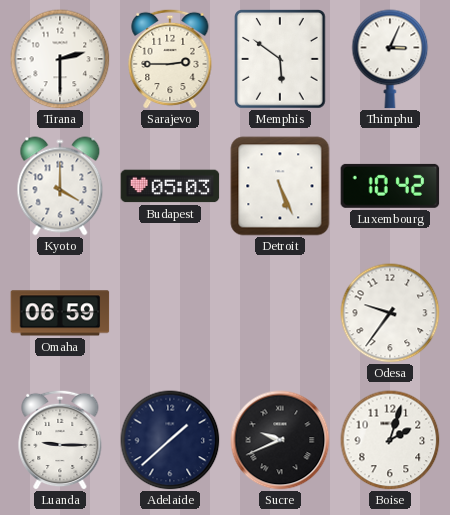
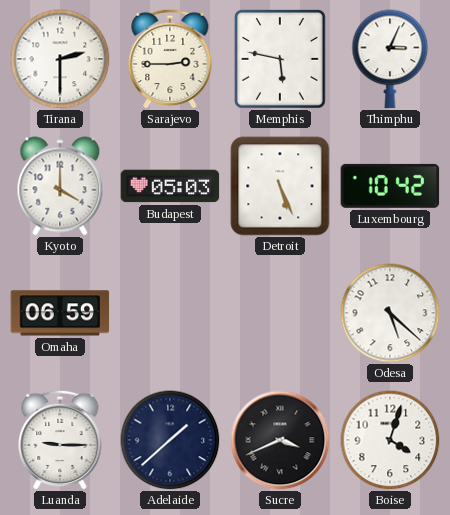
Memphis: 5:51 -> 5:47
Odesa: 9:36 -> 5:22
Sucre: 9:41 -> 3:41
Boise: 2:03 -> 4:03
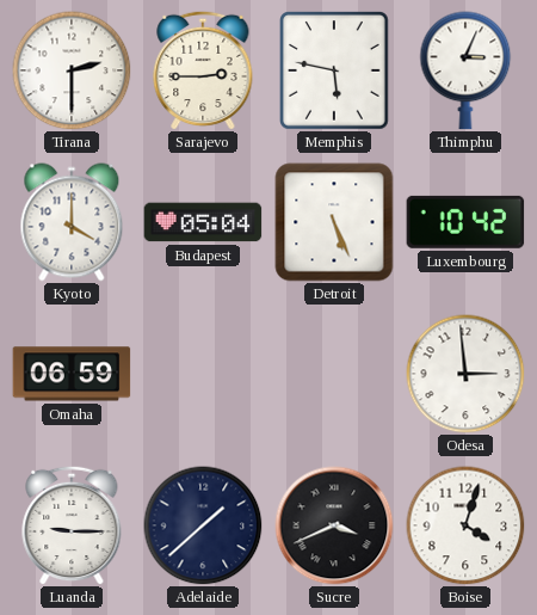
Budapest: 05:03 -> 05:04
Odesa: 5:22 -> 2:59
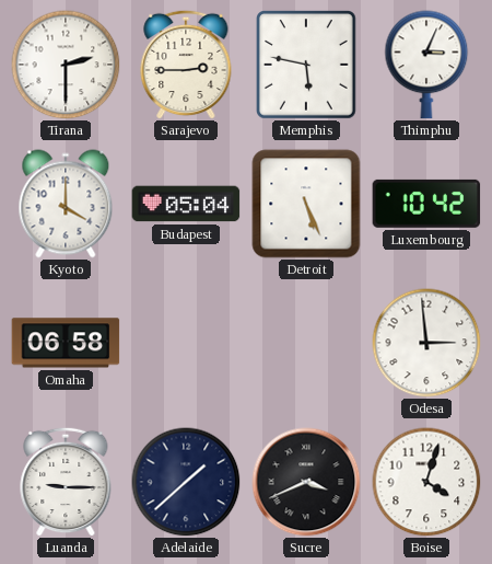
Omaha: 06:59 -> 06:58
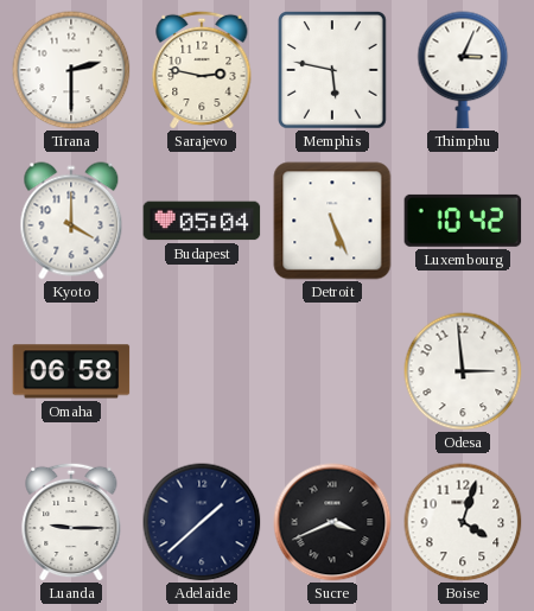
Sarajevo: 2:45 -> 2:47
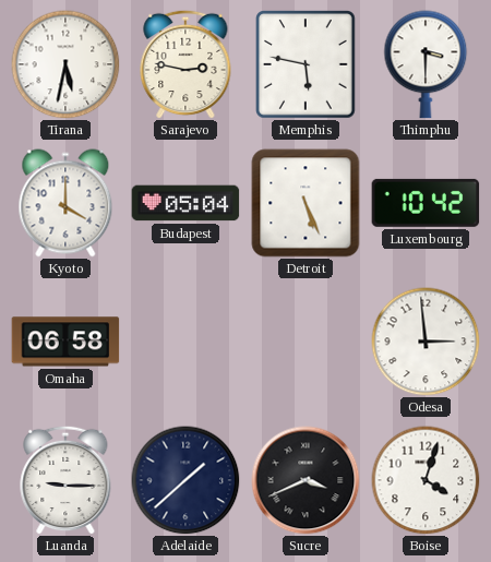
Tirana: 2:30 -> 5:32
Thimphu: 3:04 -> 3:30
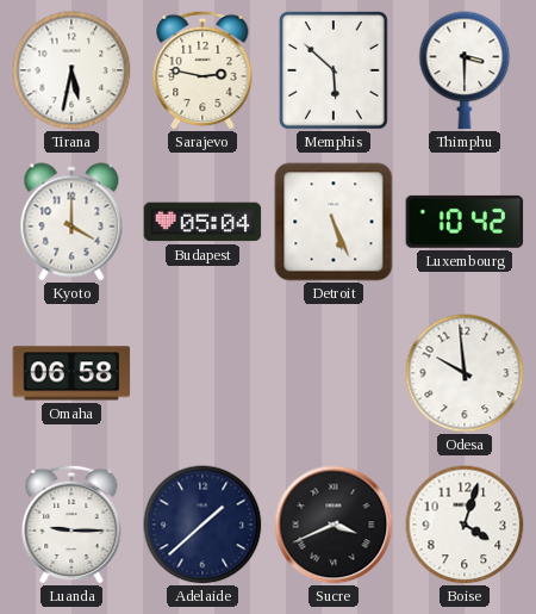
Memphis: 5:47 -> 5:52
Odesa: 2:59 -> 9:59
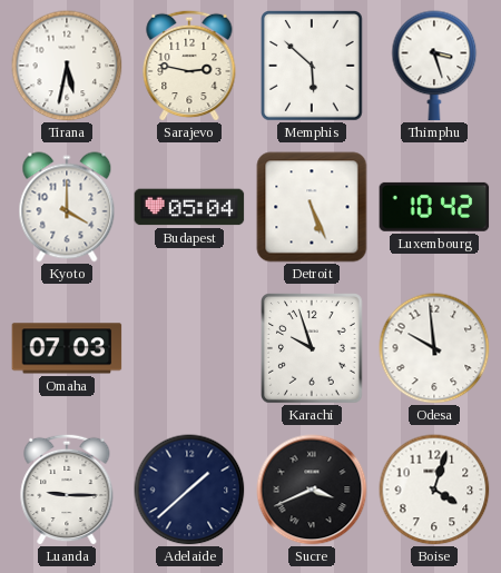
Thimphu: 3:30 -> 3:27
Omaha: 06:58 -> 07:03
Karachi: none -> 9:57
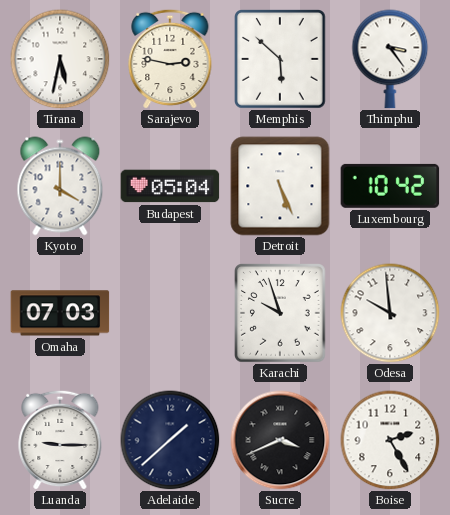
Thimphu: 3:27 -> 3:24
Boise: 4:03 -> 2:25
